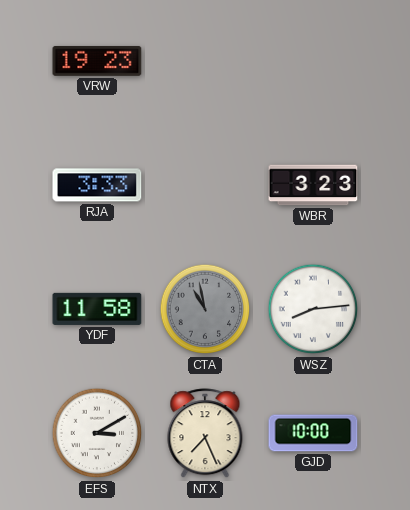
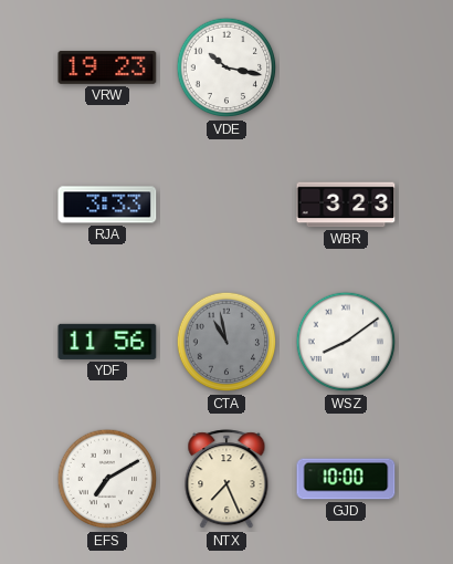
VDE: none -> 10:17
YDF: 11:58 -> 11:56
WSZ: 8:14 -> 8:09
EFS: 3:10 -> 7:10
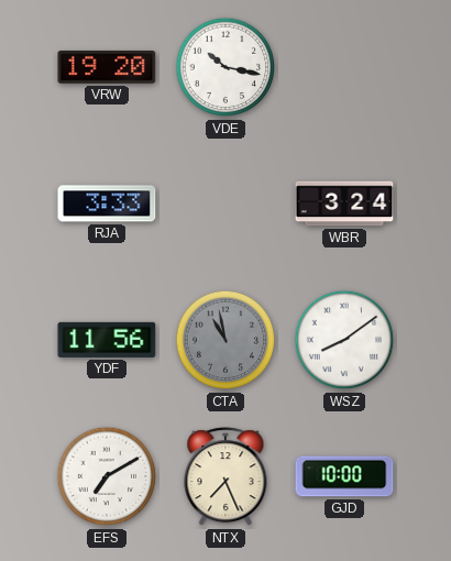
VRW: 19:23 -> 19:20
WBR: 3:23 -> 3:24
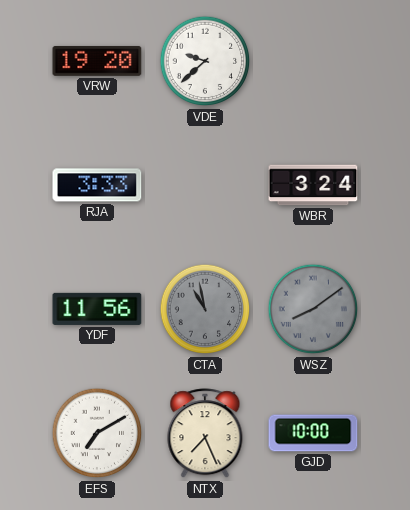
VDE: 10:17 -> 9:38
WSZ dial: white -> grey
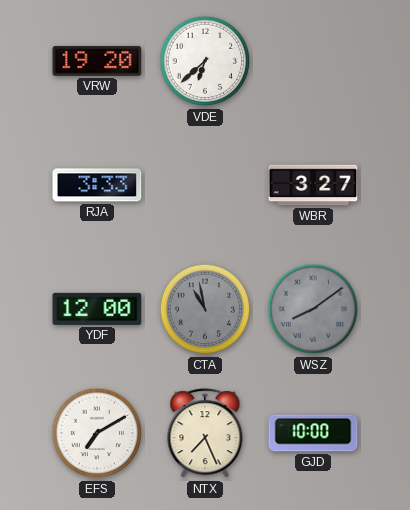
VDE: 9:38 -> 6:38
WBR: 3:24 -> 3:27
YDF: 11:56 -> 12:00
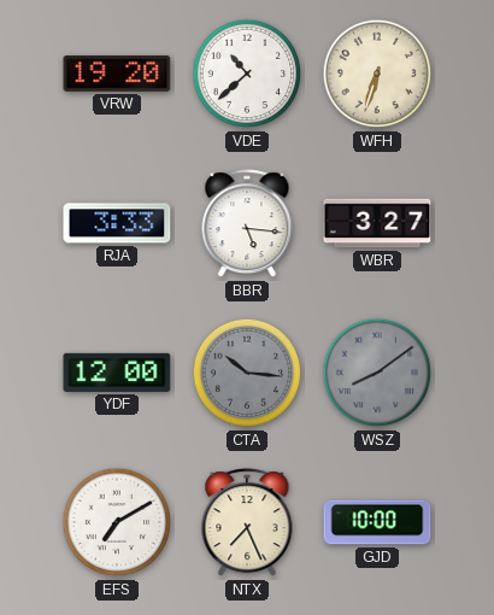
VDE: 6:38 -> 10:38
WFH: none -> 6:33
BBR: none -> 5:16
CTA: 10:58 -> 10:16
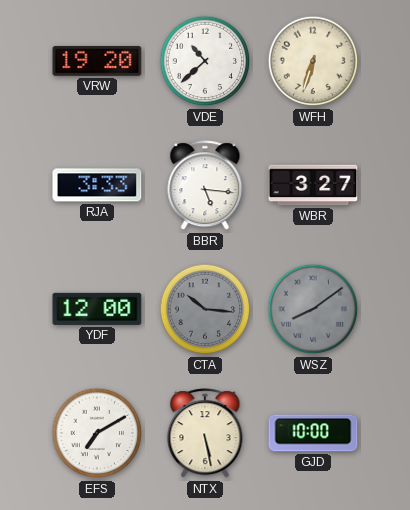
NTX: 7:26 -> 5:28
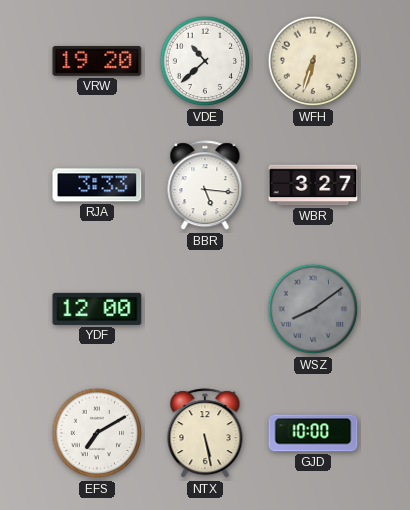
CTA: 10:16 -> none
